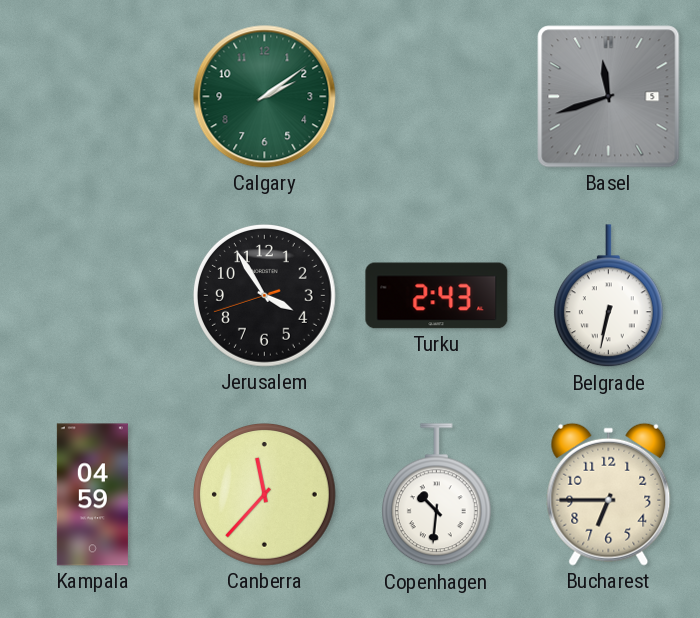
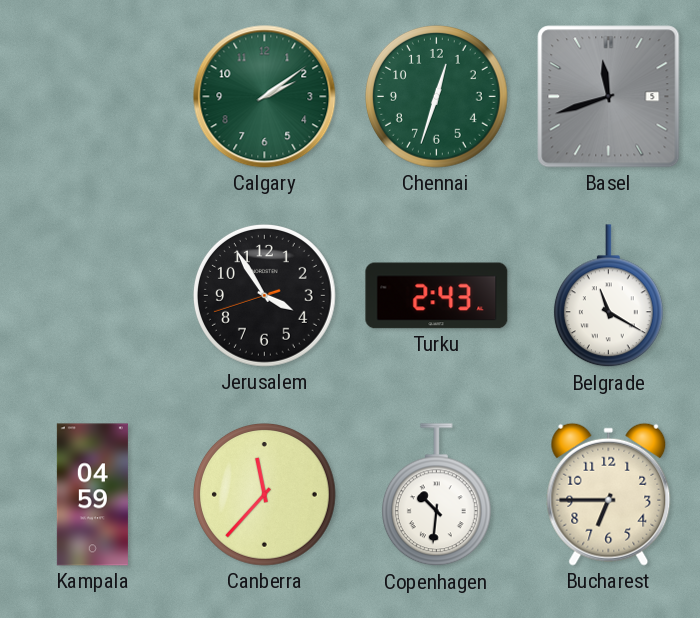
Chennai: none -> 12:33
Belgrade: 6:32 -> 11:20
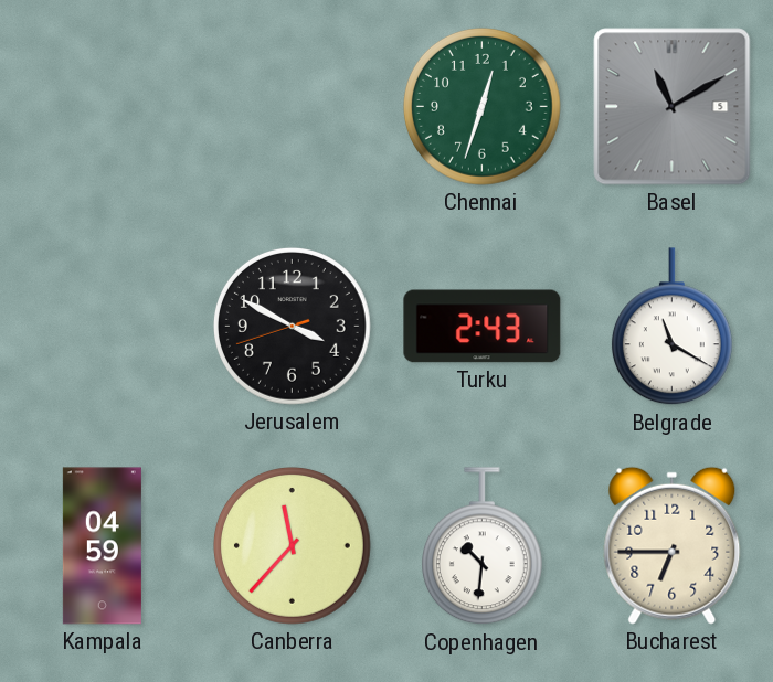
Calgary: 2:09 -> none
Basel: 11:42 -> 11:10
Jerusalem: 3:54 -> 3:49
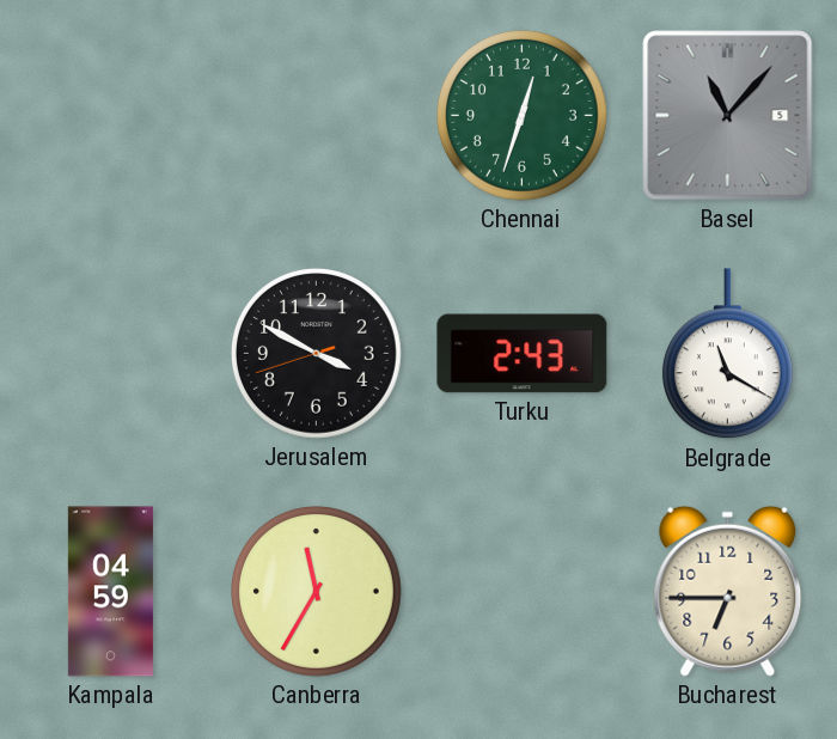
Basel: 11:10 -> 11:07
Canberra: 11:37 -> 11:35
Copenhagen: 10:31 -> none
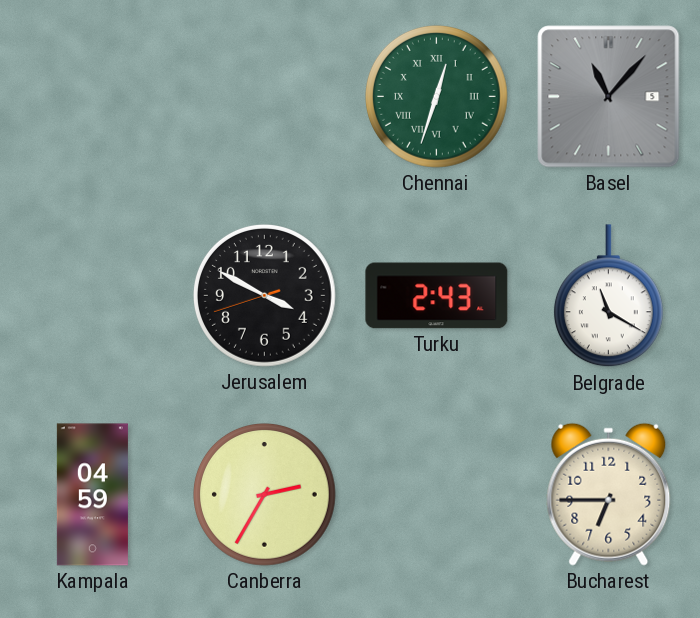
Chennai numerals: Arabic -> Roman
Canberra: 11:35 -> 2:35
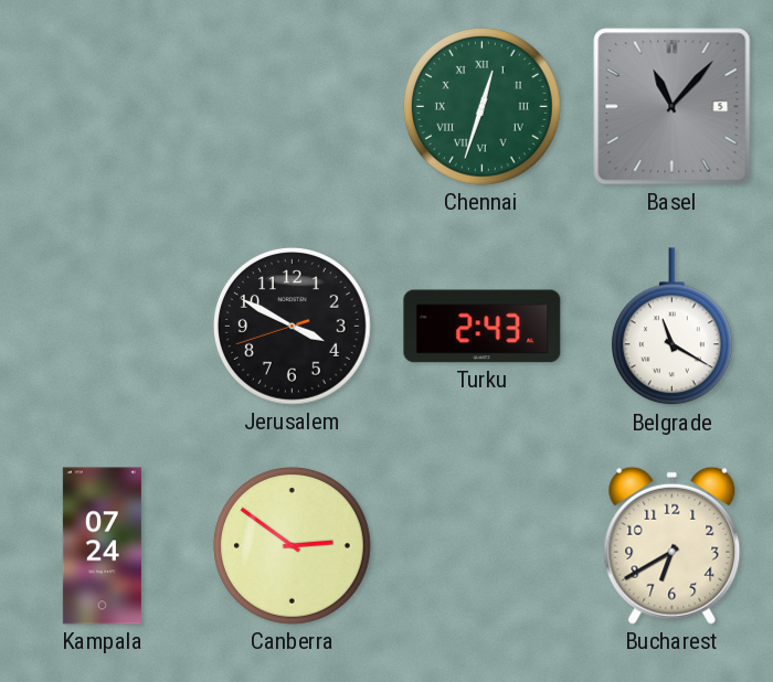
Kampala: 04:59 -> 07:24
Canberra: 2:35 -> 2:51
Bucharest: 6:45 -> 6:40
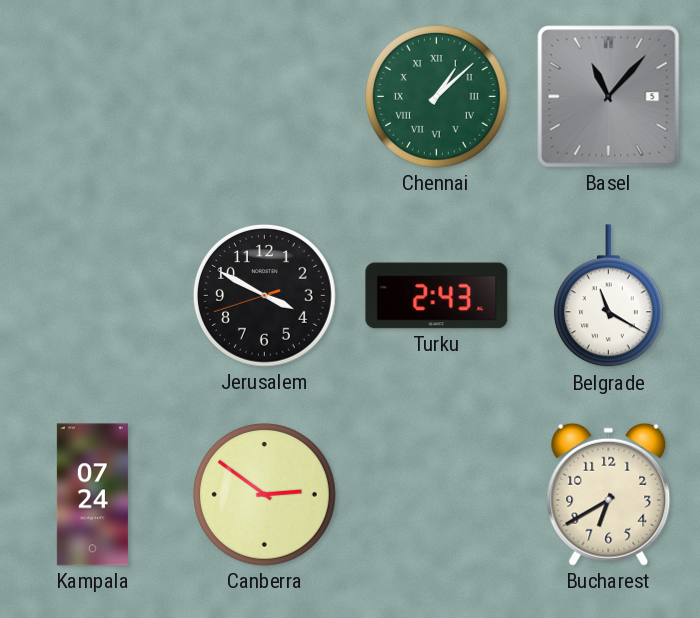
Chennai: 12:33 -> 1:08
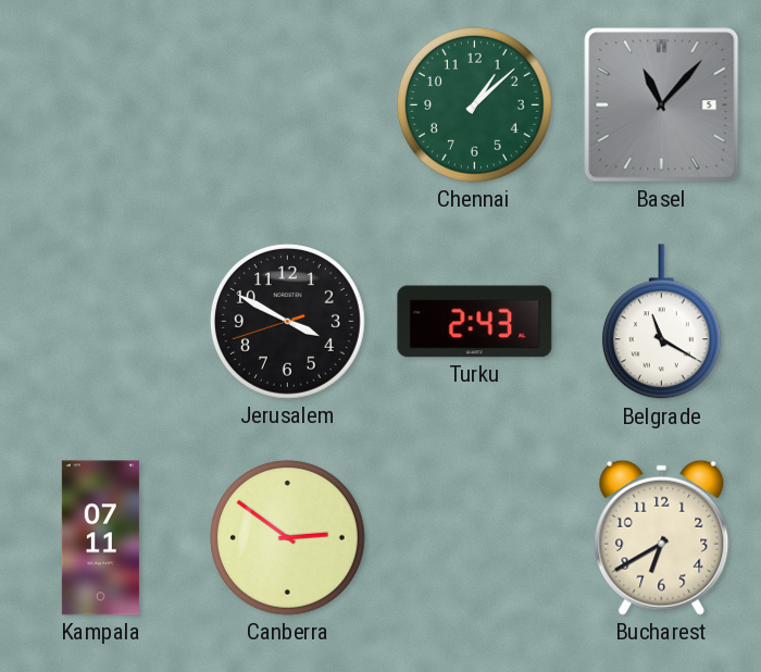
Chennai numerals: Roman -> Arabic
Kampala: 07:24 -> 07:11
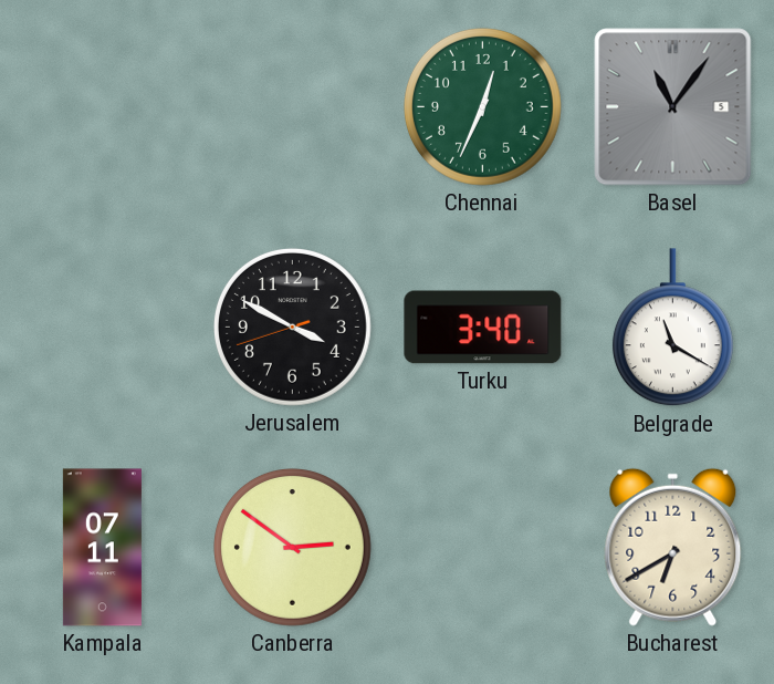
Chennai: 1:08 -> 12:34
Basel: 11:07 -> 11:06
Turku: 2:43 -> 3:40
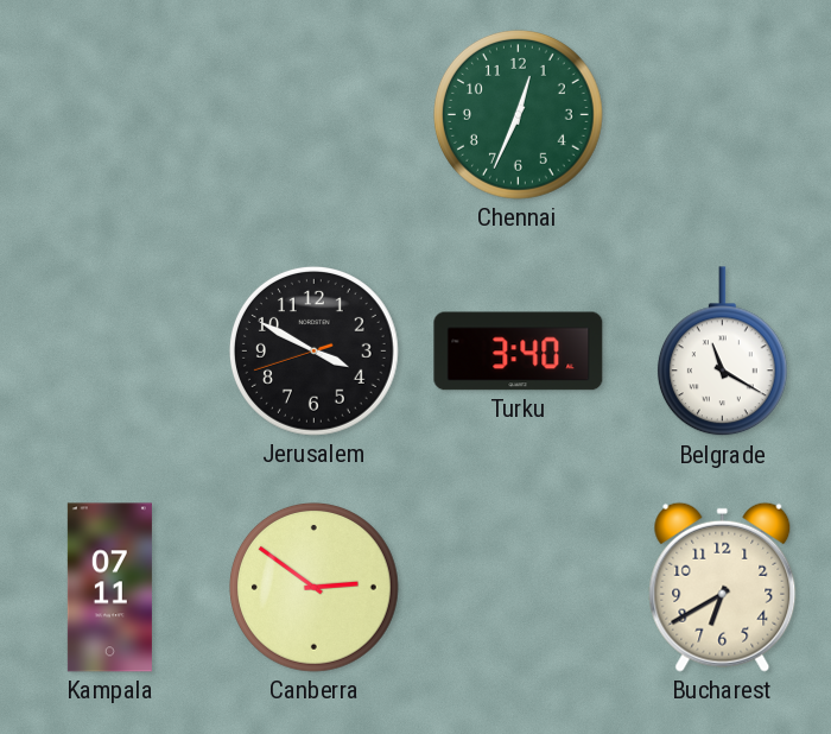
Basel: 11:06 -> none
